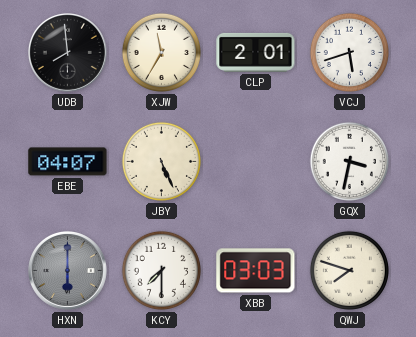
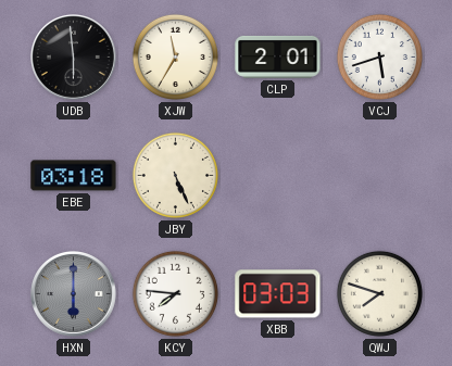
UDB: 7:59 -> 5:59
EBE: 04:07 -> 03:18
GQX: 3:32 -> none
KCY: 7:30 -> 7:46
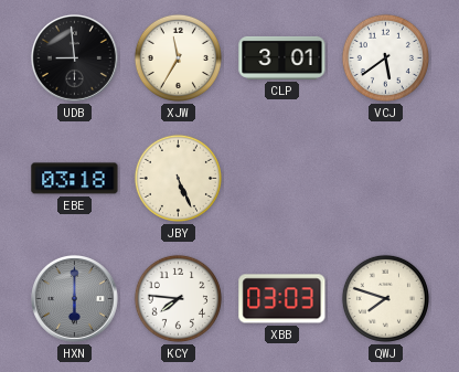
UDB: 5:59 -> 8:59
CLP: 2:01 -> 3:01
VCJ: 5:42 -> 5:39
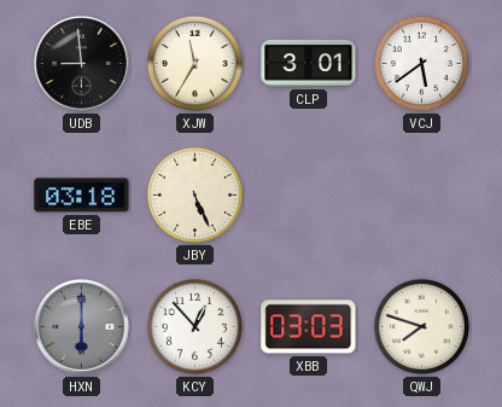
KCY: 7:46 -> 12:53
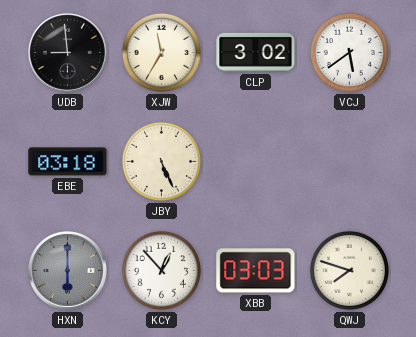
CLP: 3:01 -> 3:02
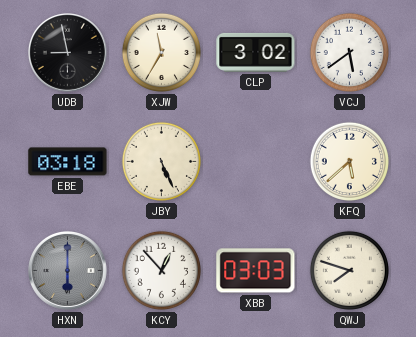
UDB: 8:59 -> 8:58
KFQ: none -> 5:38
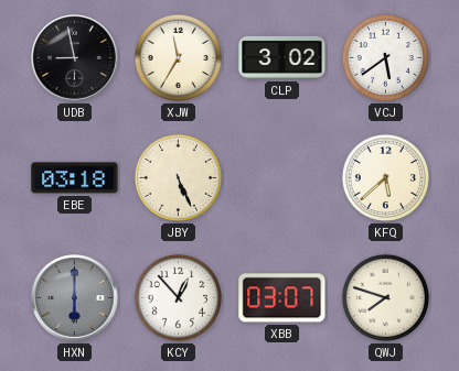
XBB: 03:03 -> 03:07
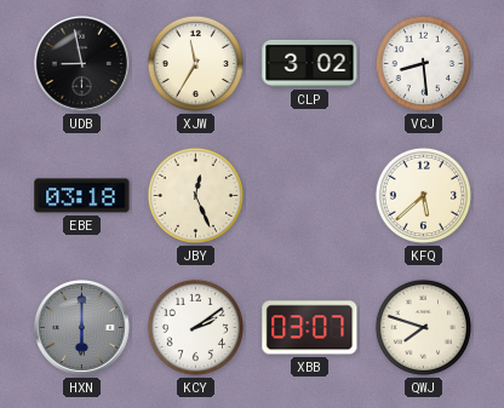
VCJ: 5:39 -> 8:29
JBY: 5:26 -> 12:26
KCY: 12:53 -> 2:09
